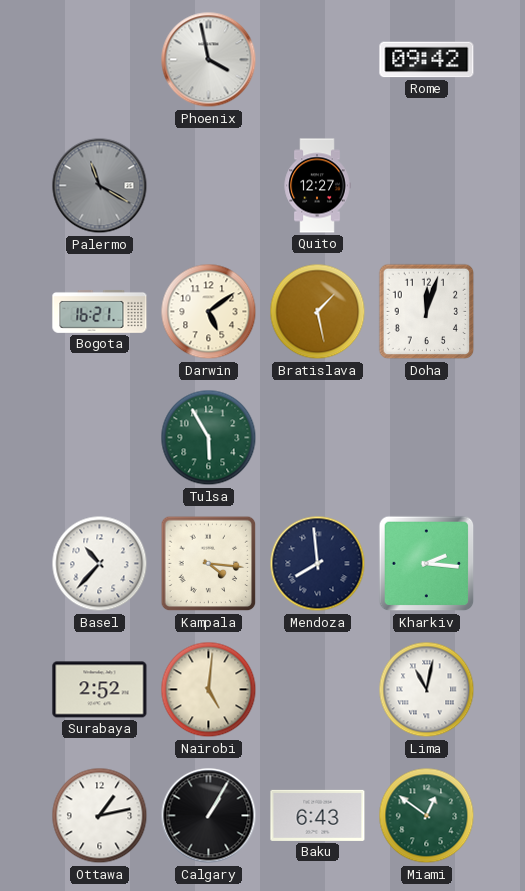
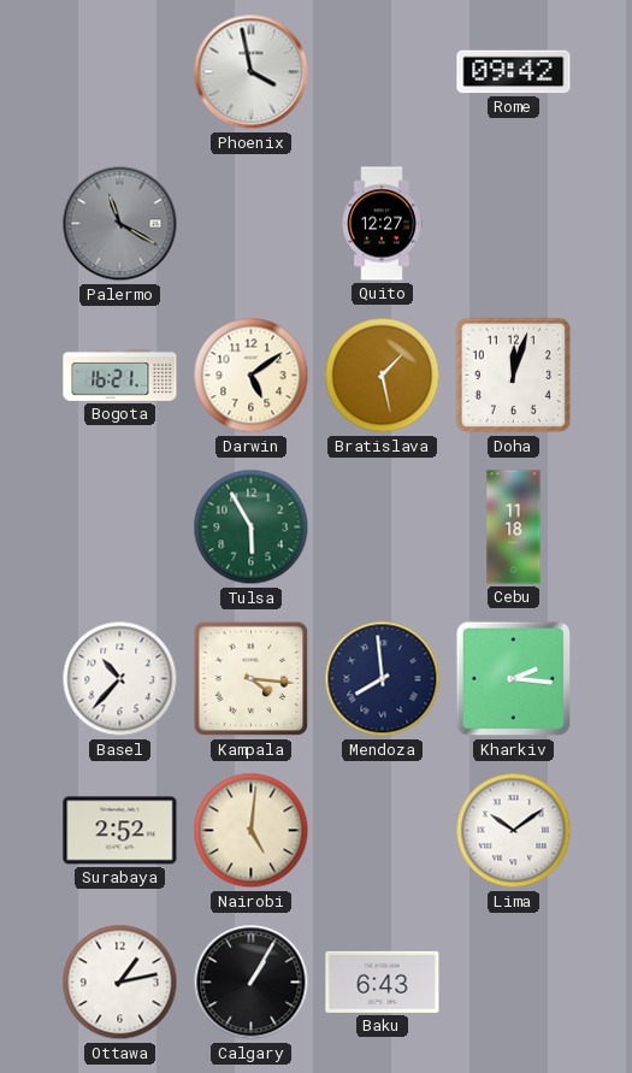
Cebu: none -> 11:18
Lima: 11:02 -> 10:09
Miami: 12:51 -> none
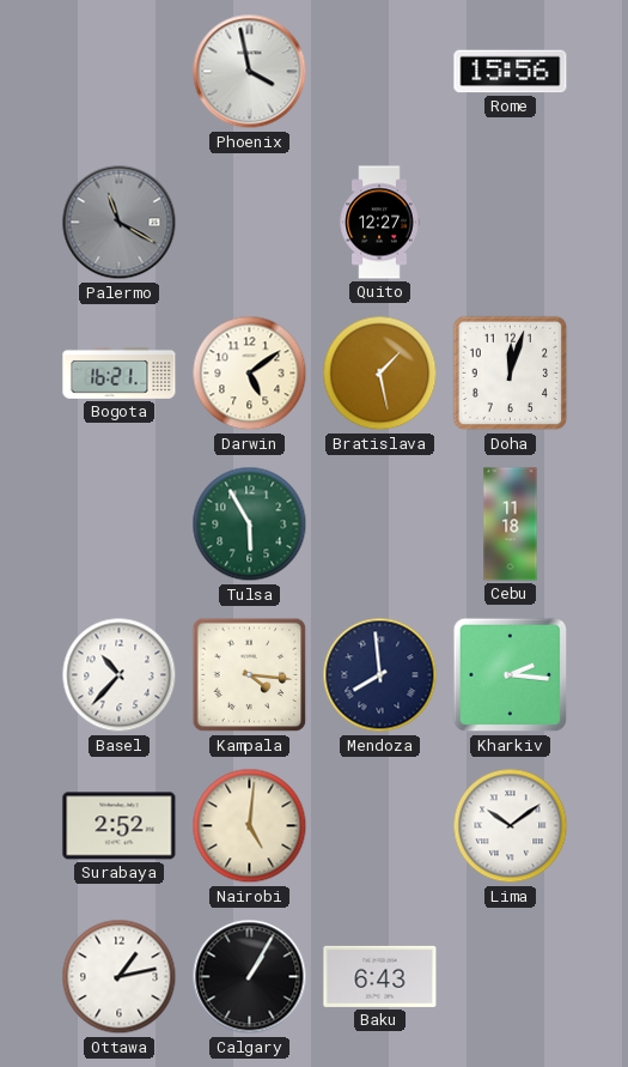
Rome: 09:42 -> 15:56
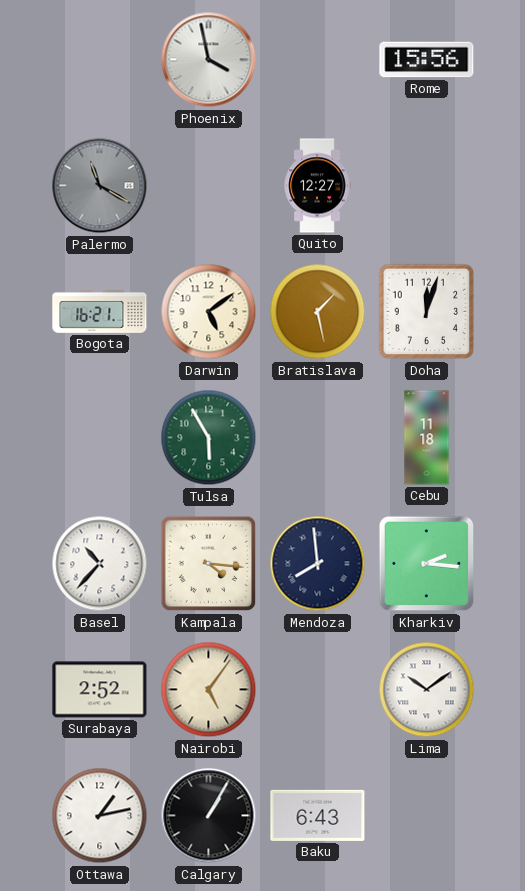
Nairobi: 5:01 -> 5:06
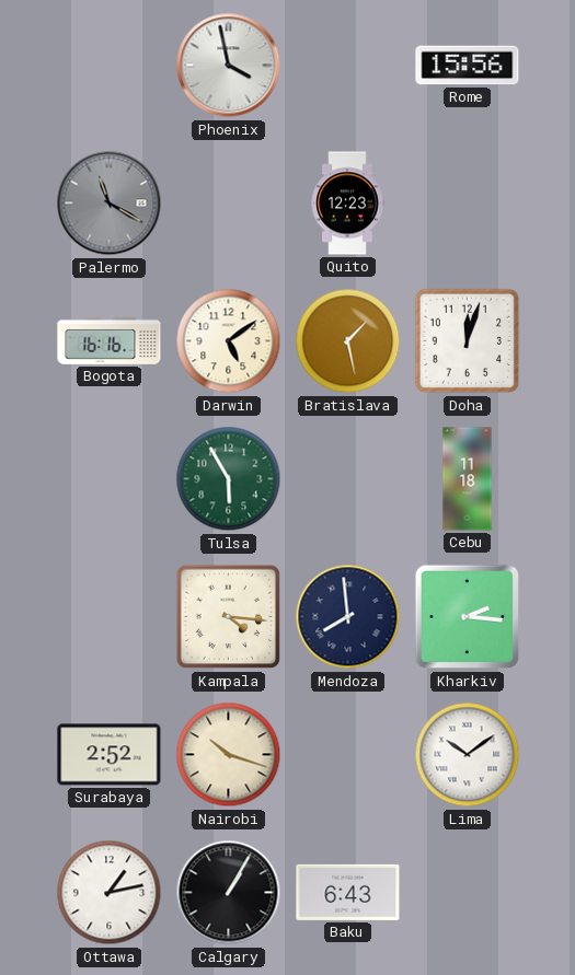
Quito: 12:27 -> 12:23
Bogota: 16:21 -> 16:16
Basel: 10:37 -> none
Nairobi: 5:06 -> 10:18
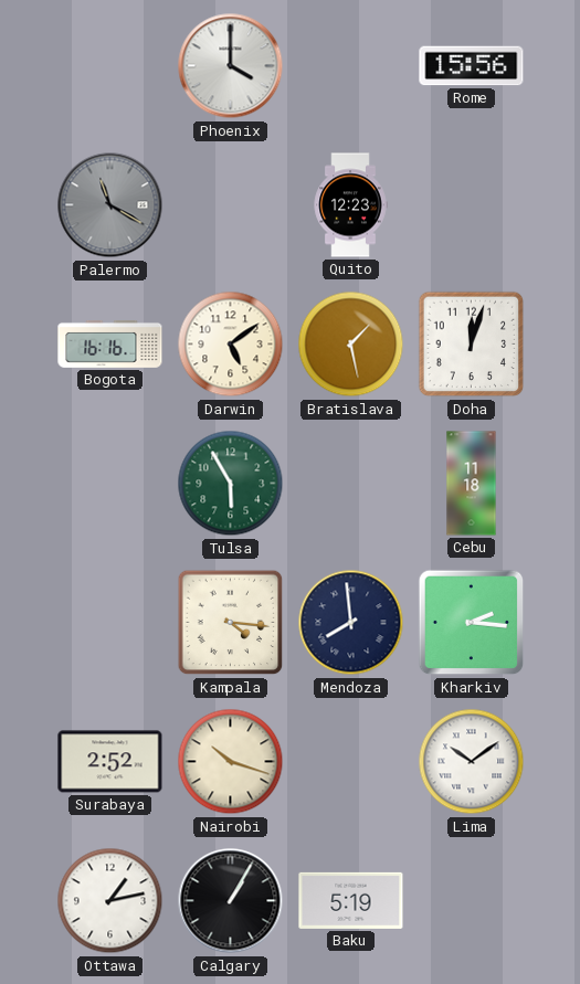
Phoenix: 3:58 -> 4:00
Baku: 6:43 -> 5:19
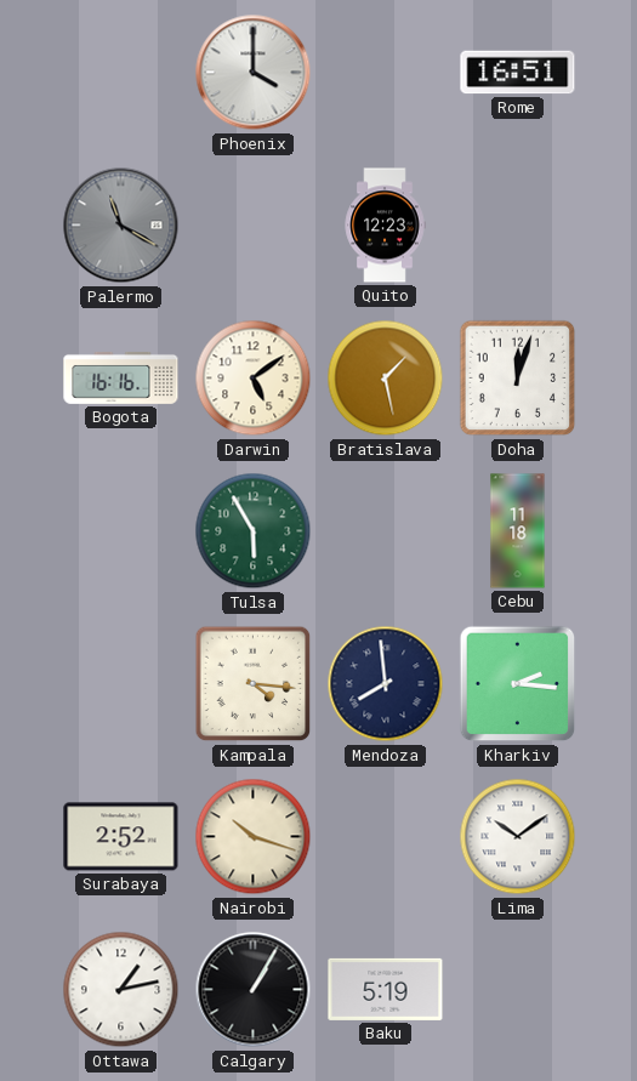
Rome: 15:56 -> 16:51
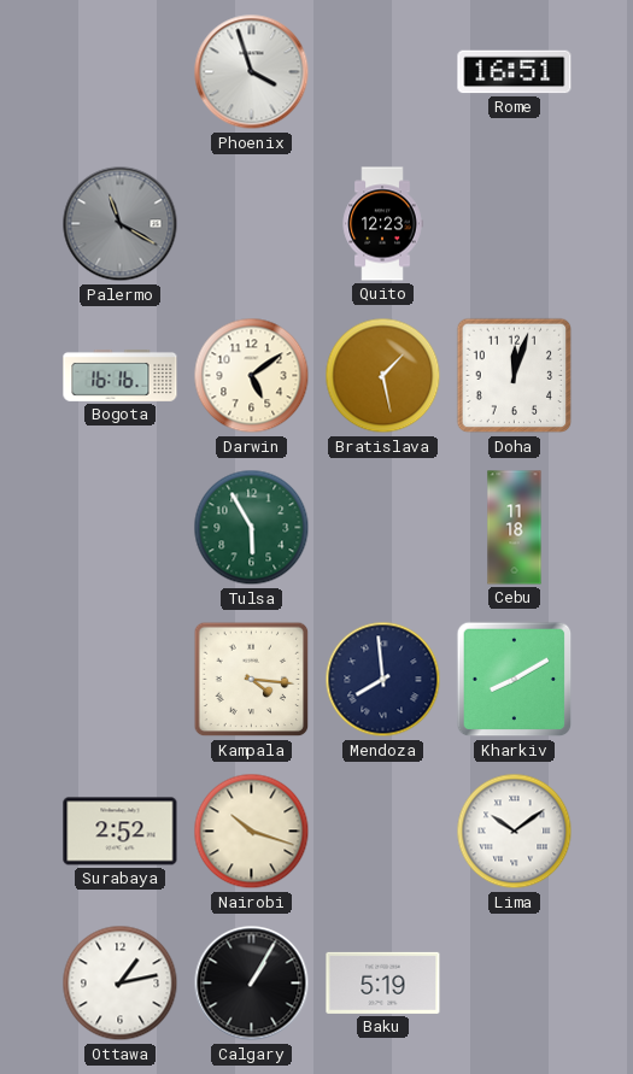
Phoenix: 4:00 -> 3:57
Kharkiv: 2:16 -> 8:10
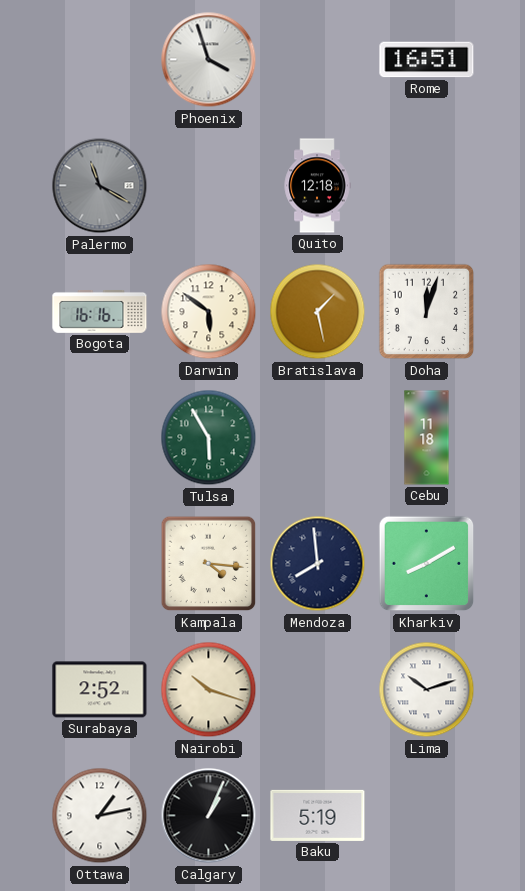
Quito: 12:23 -> 12:18
Darwin: 5:09 -> 5:51
Lima: 10:09 -> 10:12
Calgary: 1:05 -> 1:04
